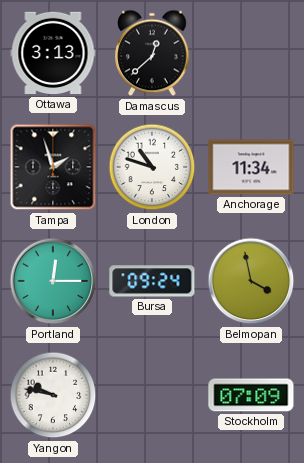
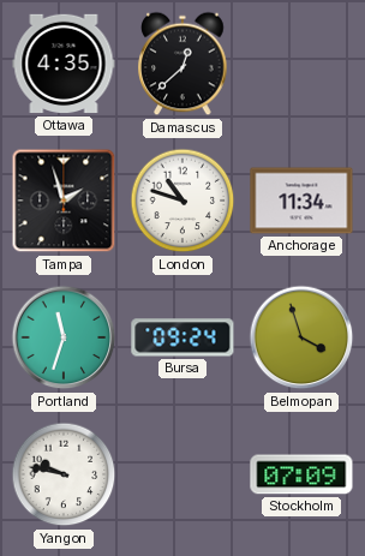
Ottawa: 3:13 -> 4:35
Portland: 12:15 -> 11:33
Belmopan: 3:58 -> 3:57
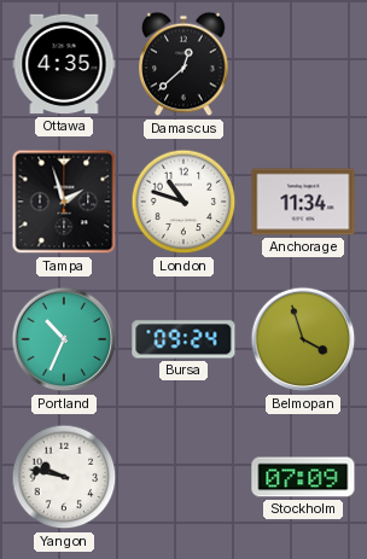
Portland: 11:33 -> 10:34
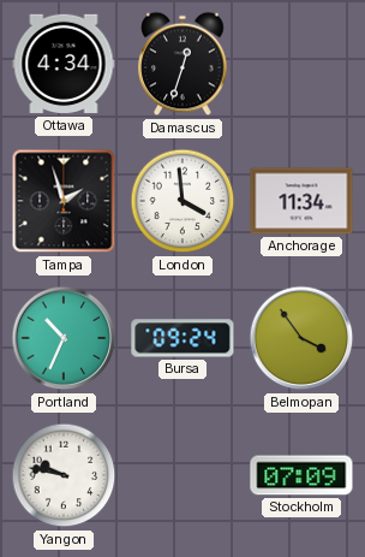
Ottawa: 4:35 -> 4:34
Damascus: 12:38 -> 12:33
London: 10:48 -> 3:59
Belmopan: 3:57 -> 3:54
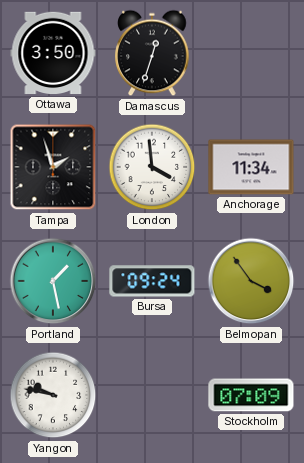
Ottawa: 4:34 -> 3:50
Portland: 10:34 -> 1:28
